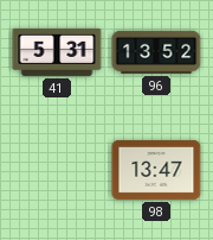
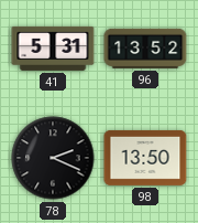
78: none -> 2:19
98: 13:47 -> 13:50
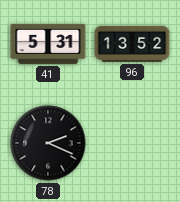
98: 13:50 -> none
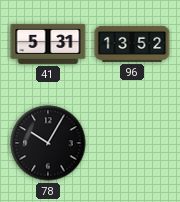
78: 2:19 -> 10:05
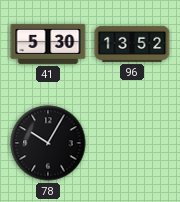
41: 5:31 -> 5:30
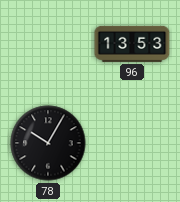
41: 5:30 -> none
96: 13:52 -> 13:53
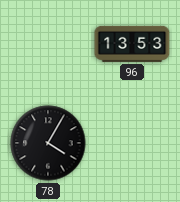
78: 10:05 -> 4:05
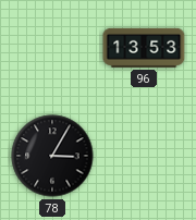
78: 4:05 -> 3:05
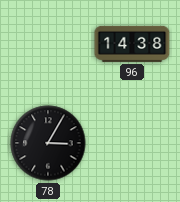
96: 13:53 -> 14:38
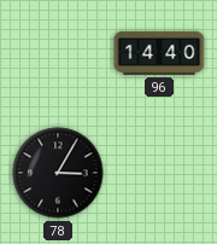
96: 14:38 -> 14:40
